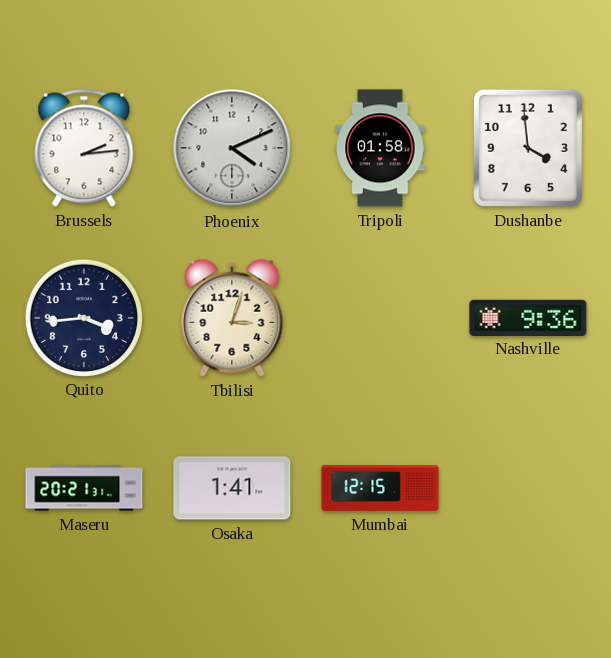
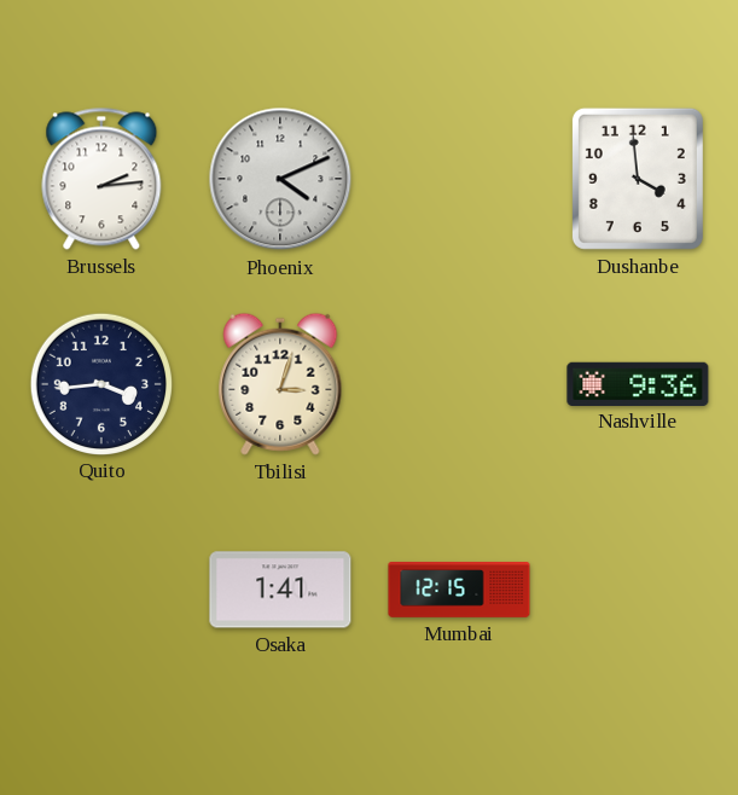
Tripoli: 01:58 -> none
Maseru: 20:21 -> none
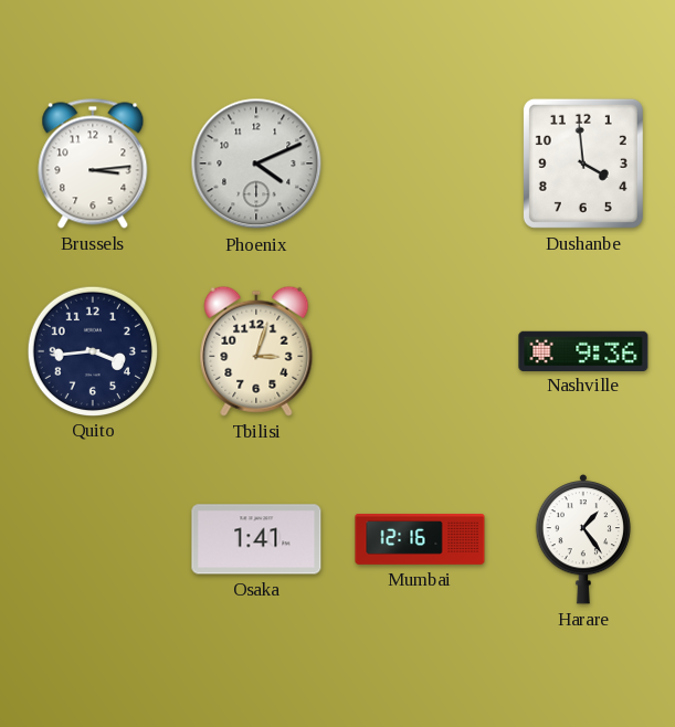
Brussels: 2:14 -> 3:14
Mumbai: 12:15 -> 12:16
Harare: none -> 1:24
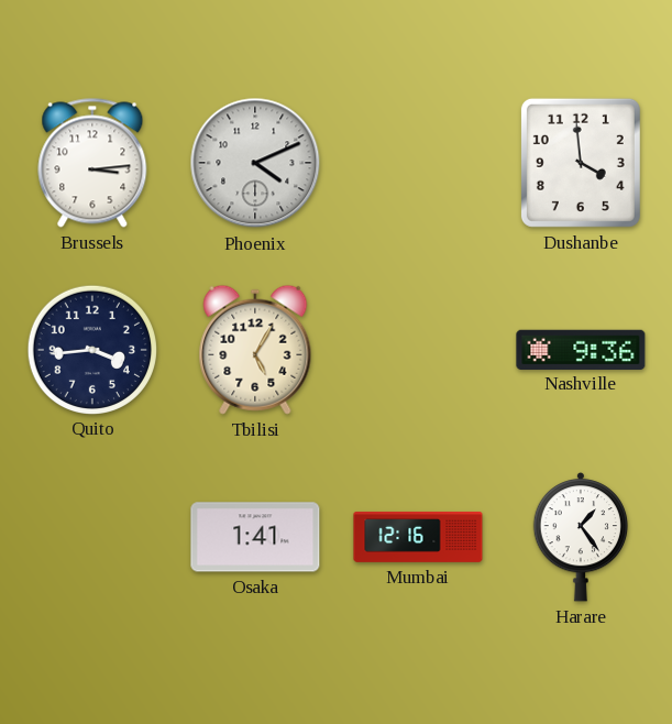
Tbilisi: 3:03 -> 5:05
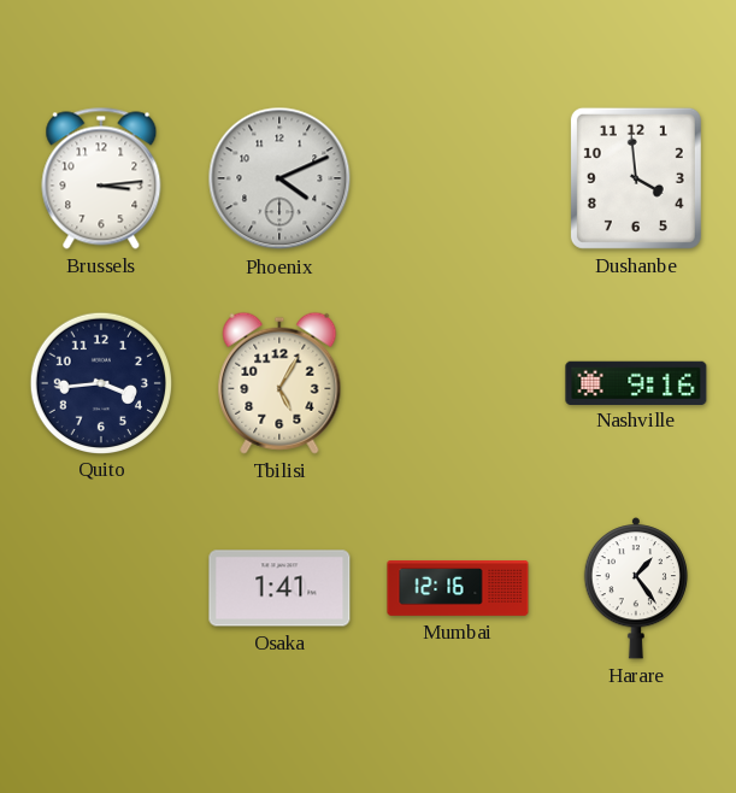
Nashville: 9:36 -> 9:16
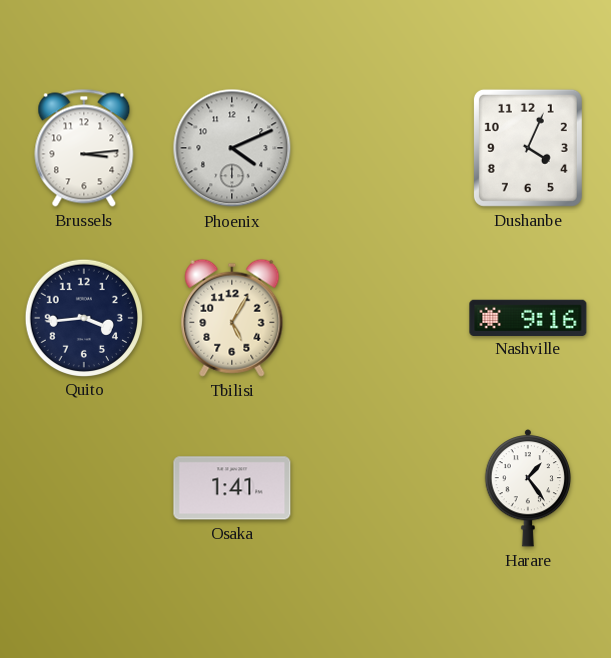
Dushanbe: 3:59 -> 4:04
Mumbai: 12:16 -> none
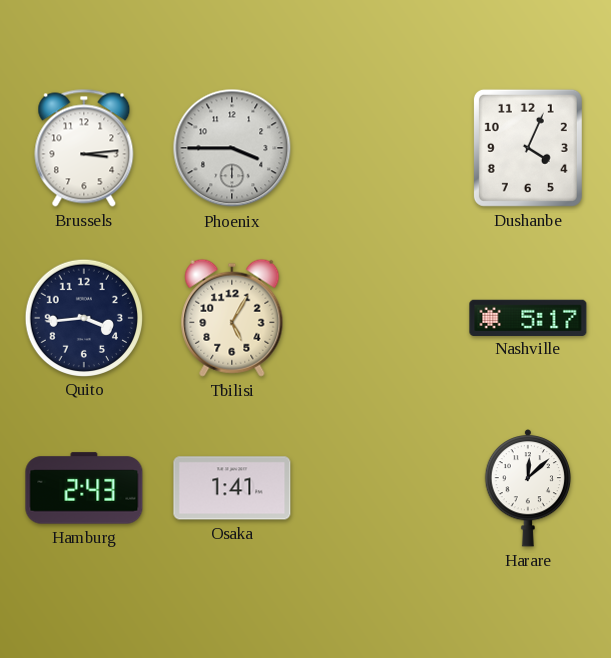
Phoenix: 4:11 -> 3:45
Nashville: 9:16 -> 5:17
Hamburg: none -> 2:43
Harare: 1:24 -> 12:08
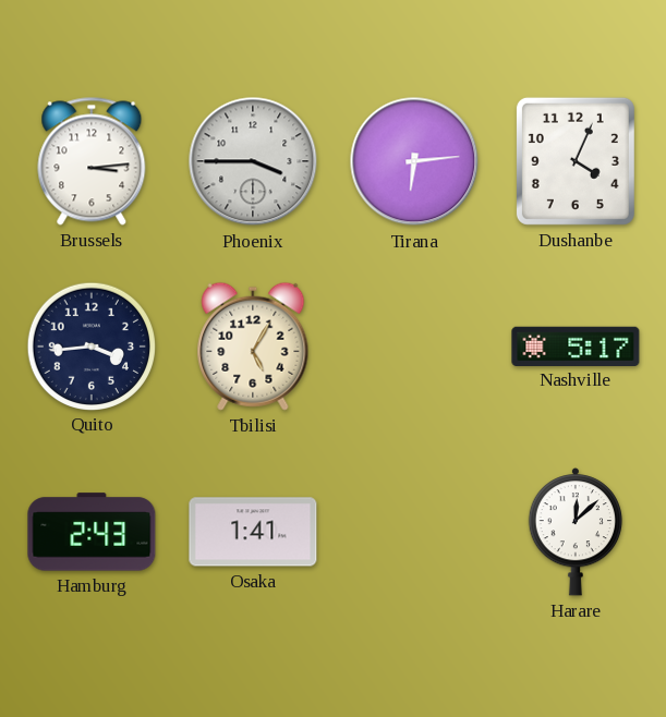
Tirana: none -> 6:14
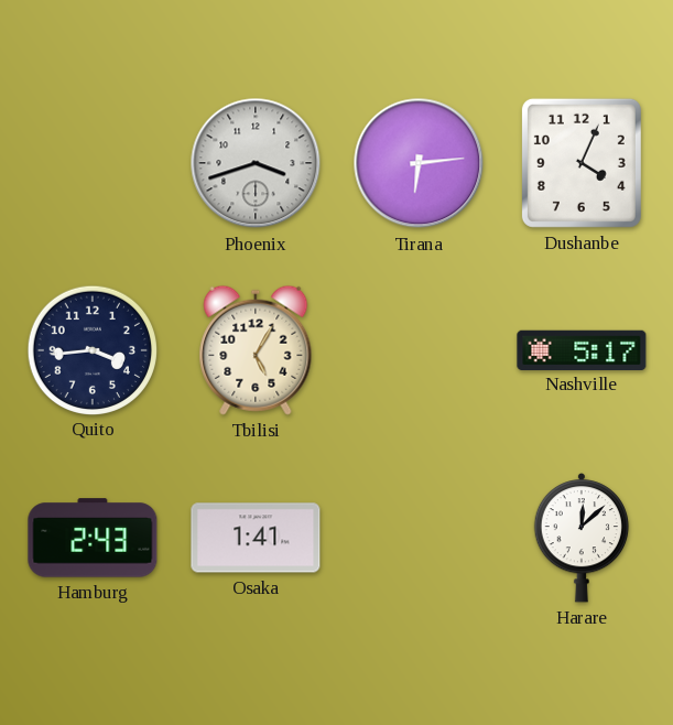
Brussels: 3:14 -> none
Phoenix: 3:45 -> 3:42
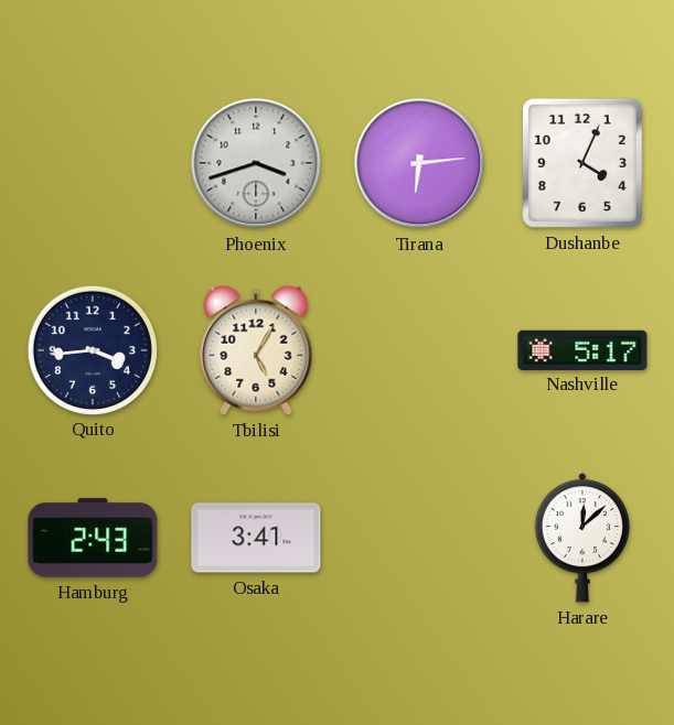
Osaka: 1:41 -> 3:41
